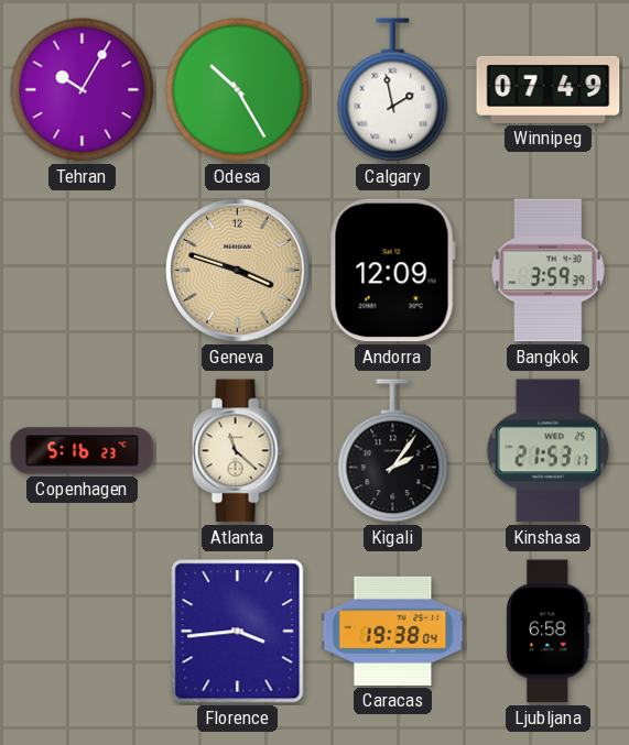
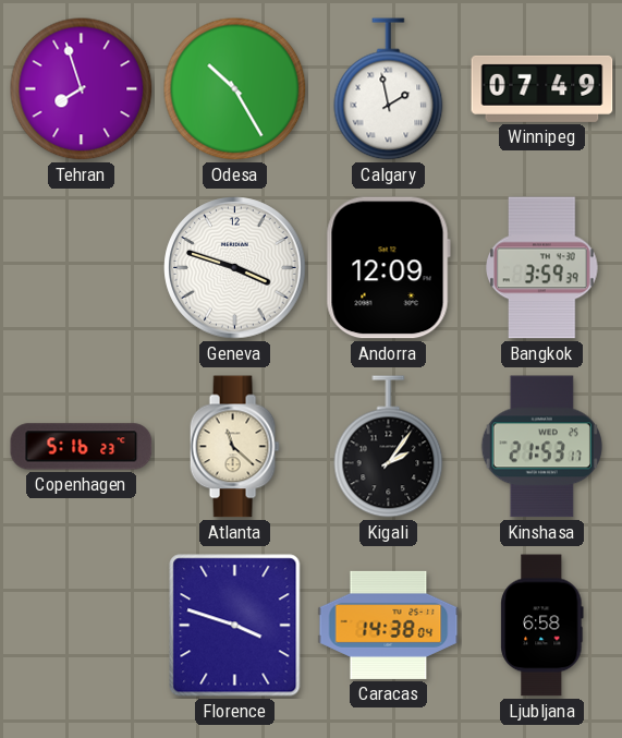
Tehran: 10:05 -> 7:57
Geneva dial: champagne -> white
Florence: 3:44 -> 3:48
Caracas: 19:38 -> 14:38
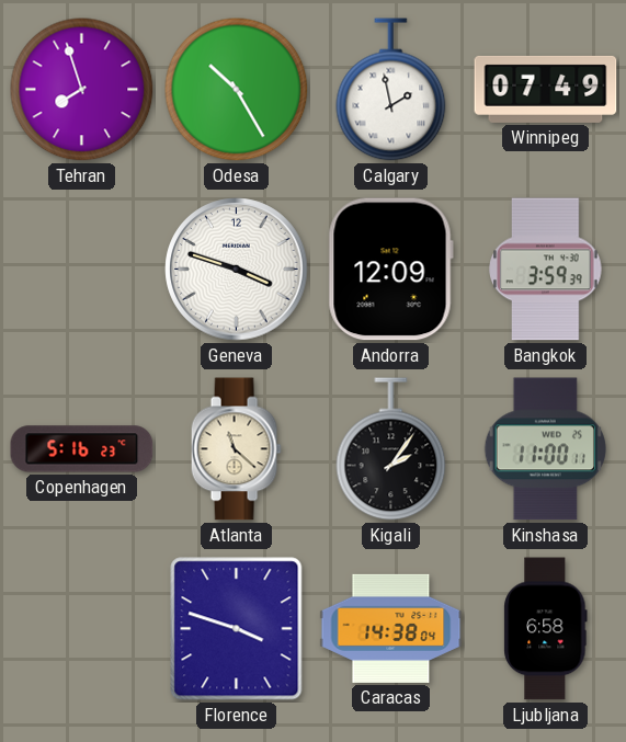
Kinshasa: 21:53 -> 11:00
